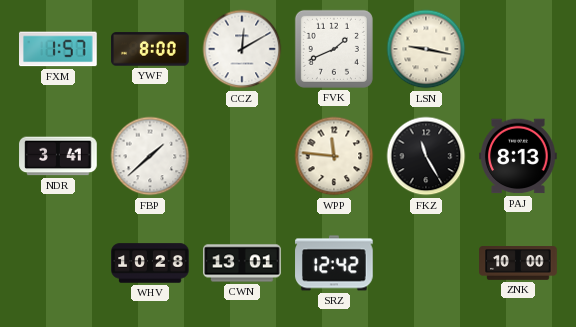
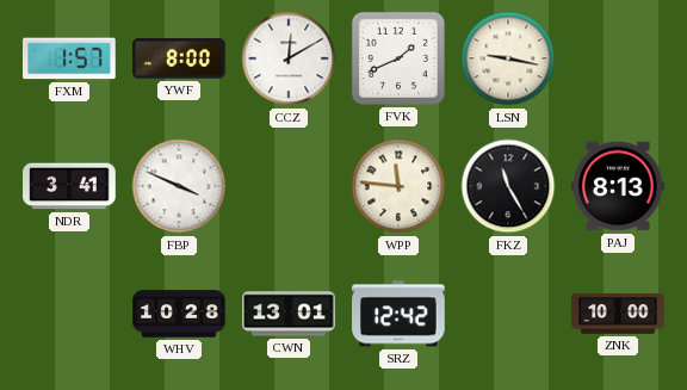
FBP: 1:38 -> 3:49
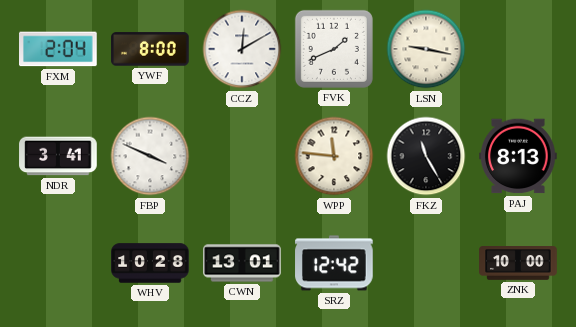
FXM: 1:57 -> 2:04
